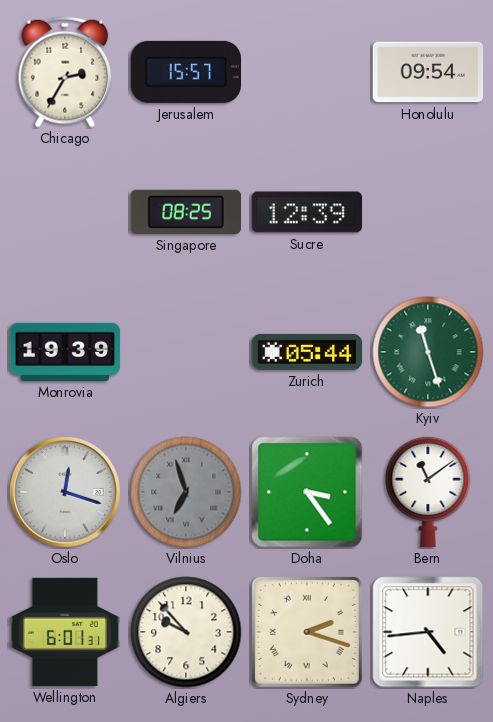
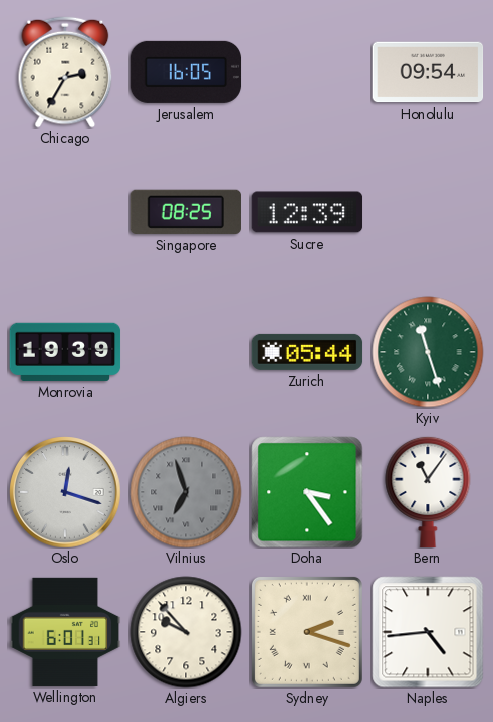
Jerusalem: 15:57 -> 16:05
Bern: 11:09 -> 11:06
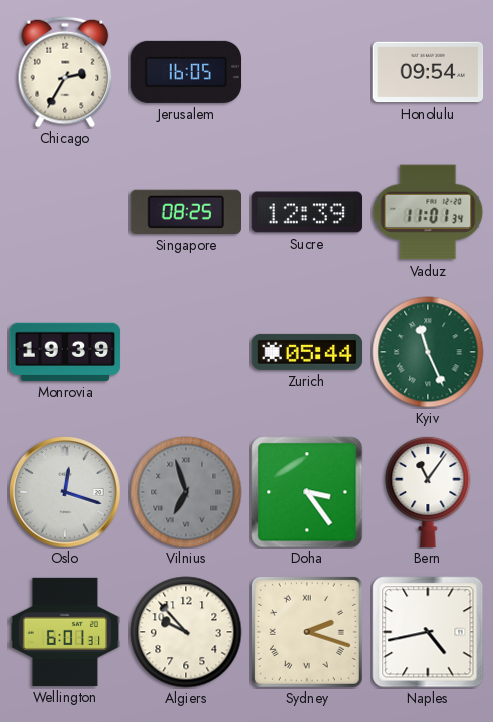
Vaduz: none -> 11:01
Kyiv: 11:27 -> 11:26
Naples: 4:44 -> 4:43
